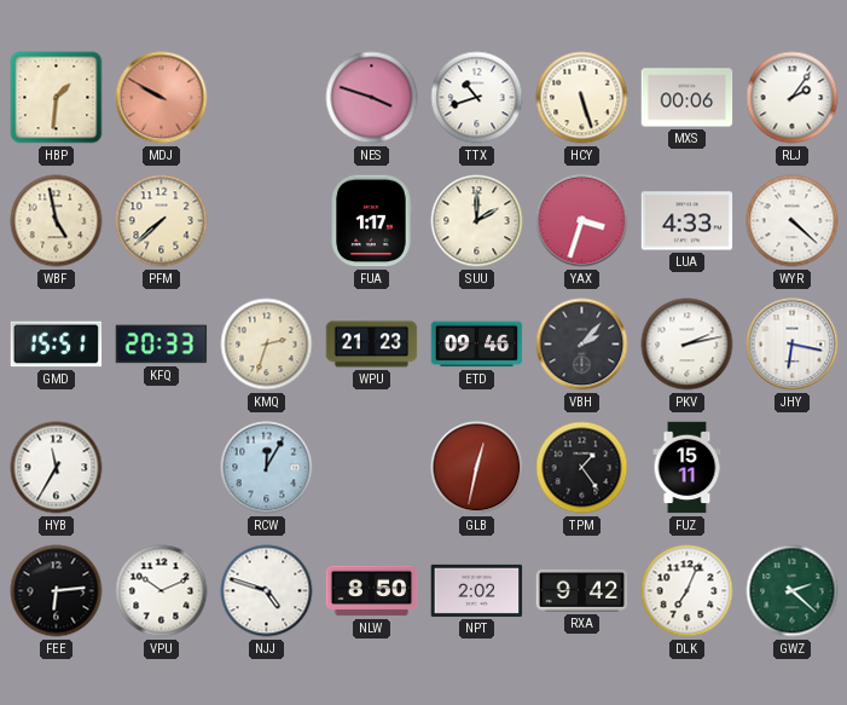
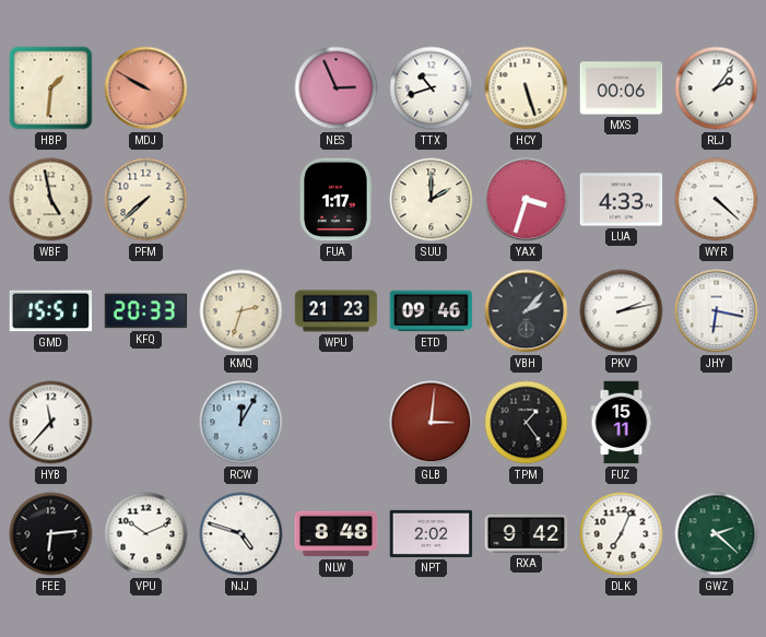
NES: 3:48 -> 2:56
HYB: 11:35 -> 11:37
GLB: 12:32 -> 3:01
NLW: 8:50 -> 8:48
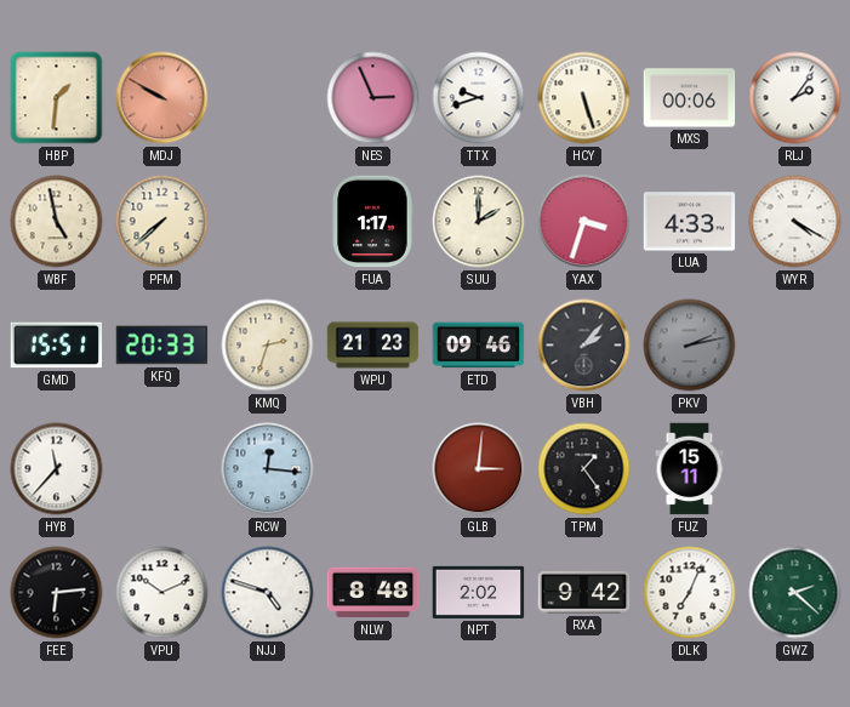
TTX: 10:42 -> 9:42
WYR: 4:22 -> 4:20
PKV dial: white -> grey
JHY: 6:17 -> none
RCW: 12:05 -> 12:16
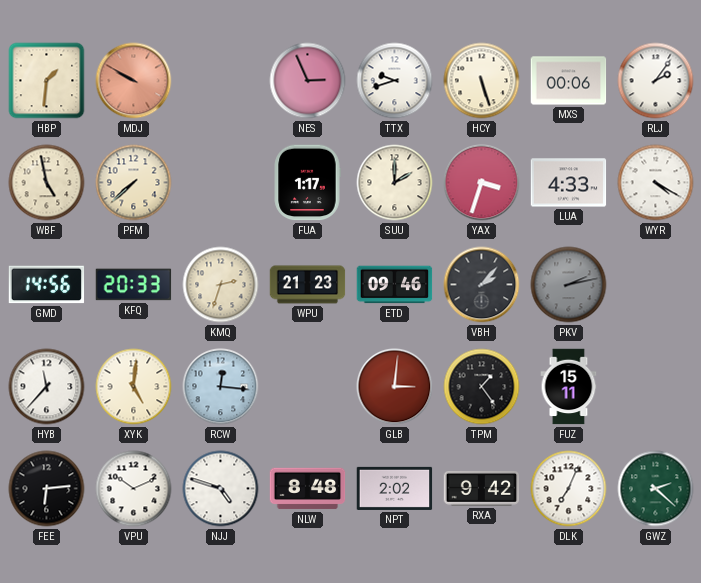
GMD: 15:51 -> 14:56
XYK: none -> 5:01
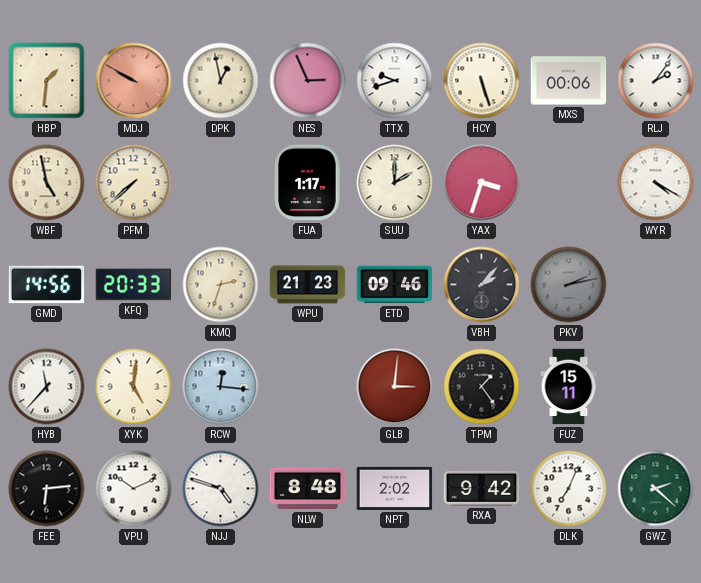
DPK: none -> 12:58
LUA: 4:33 -> none
